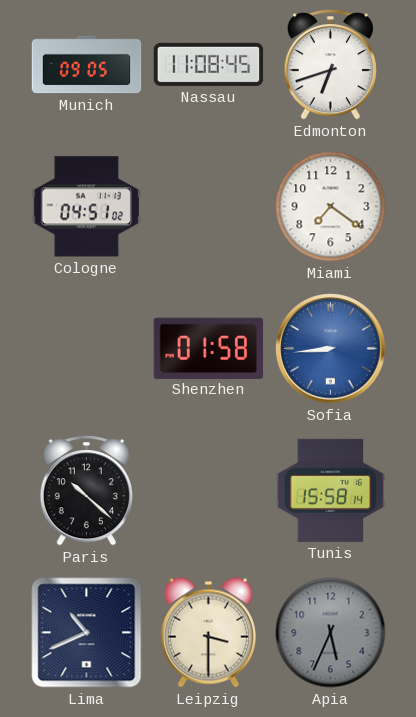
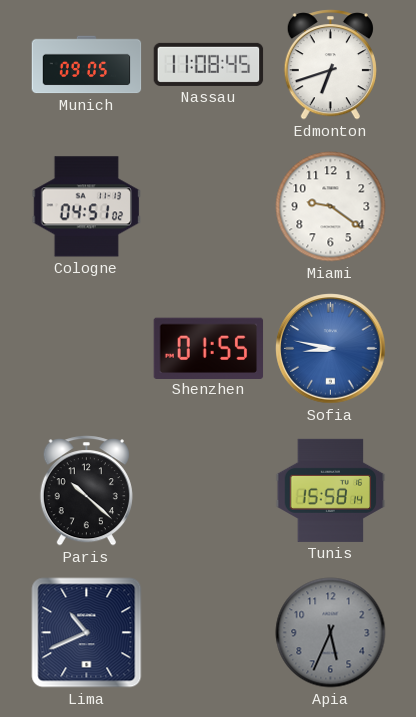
Miami: 7:21 -> 9:21
Shenzhen: 01:58 -> 01:55
Sofia: 8:44 -> 8:47
Leipzig: 3:30 -> none
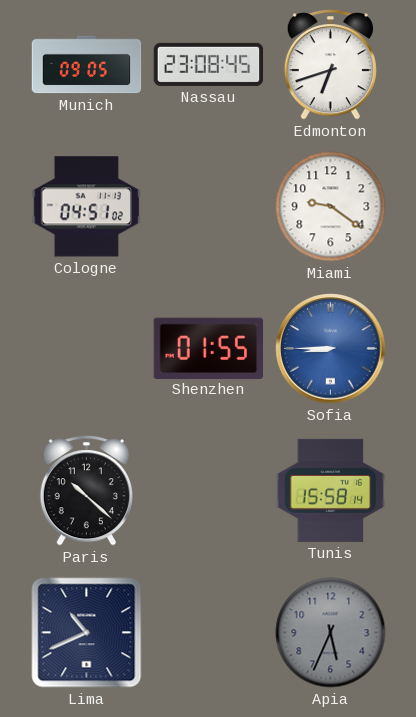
Nassau: 11:08 -> 23:08
Sofia: 8:47 -> 8:45
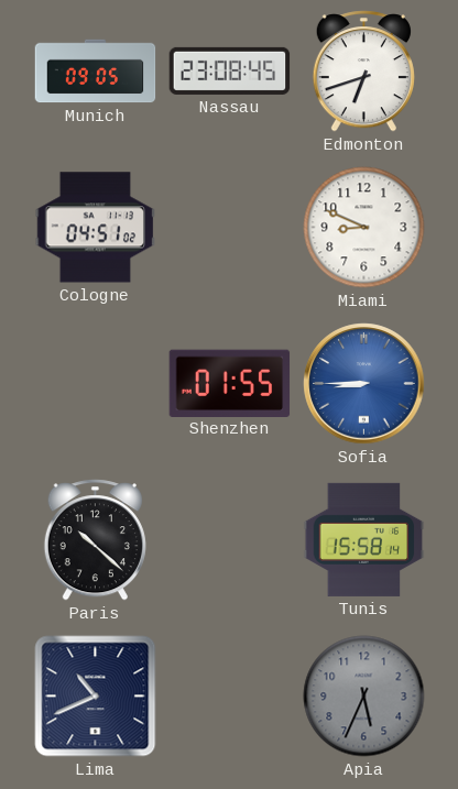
Miami: 9:21 -> 8:49
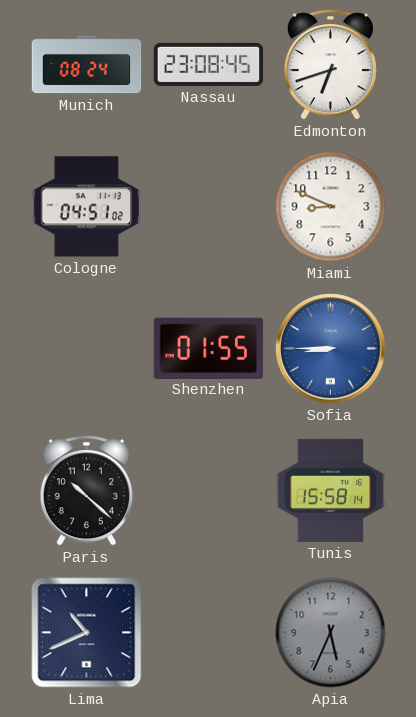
Munich: 09:05 -> 08:24
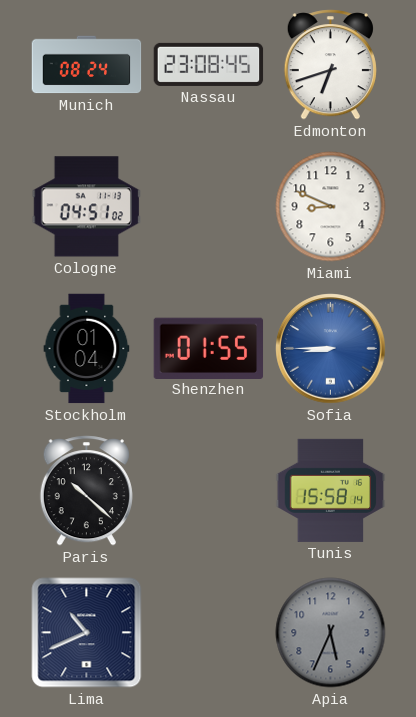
Stockholm: none -> 01:04
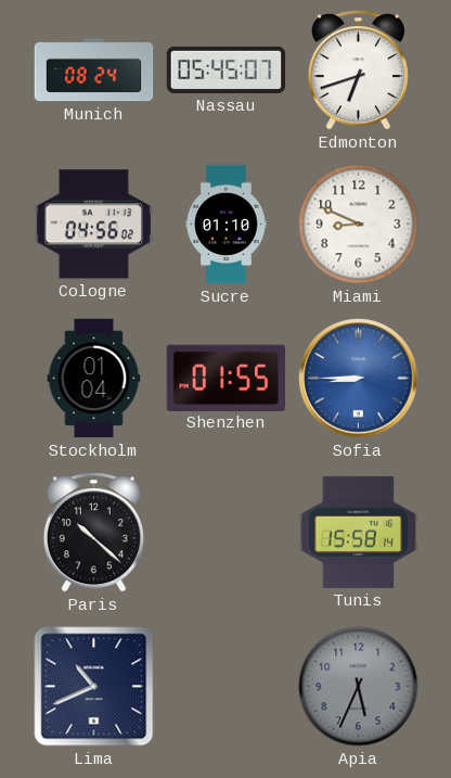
Nassau: 23:08 -> 05:45
Cologne: 04:51 -> 04:56
Sucre: none -> 01:10
